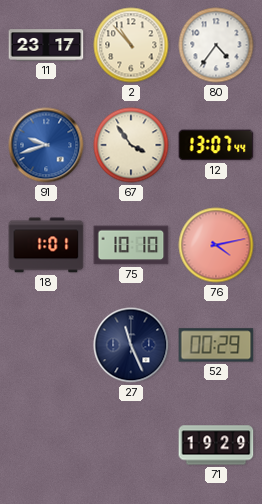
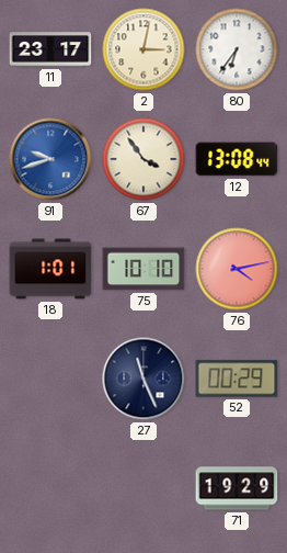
2: 10:53 -> 3:02
80: 4:36 -> 6:36
12: 13:07 -> 13:08
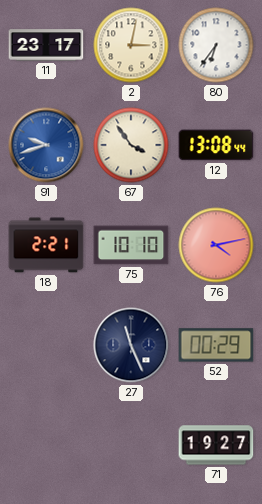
18: 1:01 -> 2:21
71: 19:29 -> 19:27
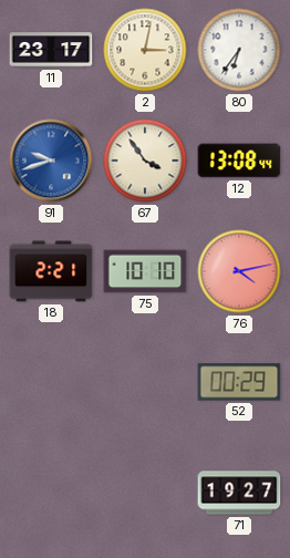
27: 11:26 -> none
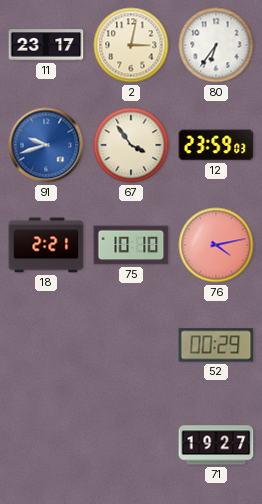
12: 13:08 -> 23:59
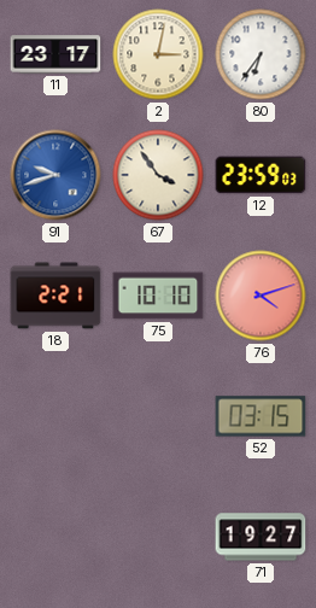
76: 4:13 -> 4:12
52: 00:29 -> 03:15
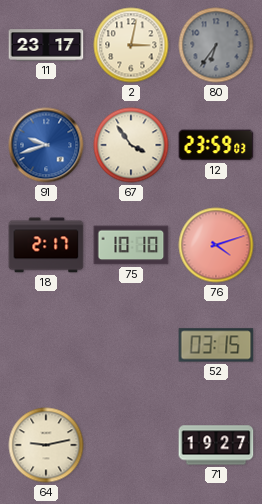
80 dial: white -> grey
18: 2:21 -> 2:17
64: none -> 9:13
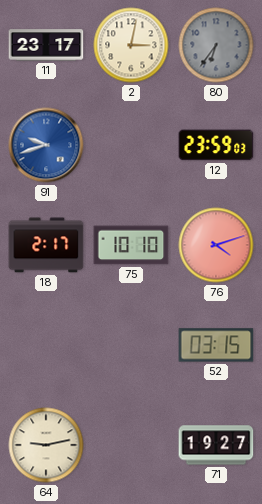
67: 3:54 -> none
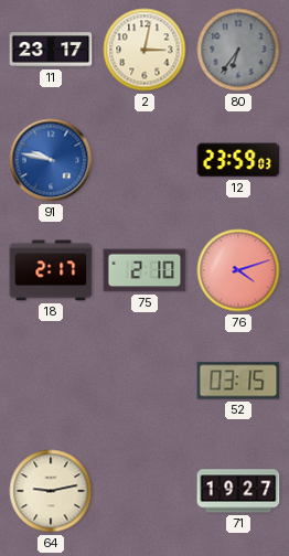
91: 9:42 -> 9:47
75: 10:10 -> 2:10
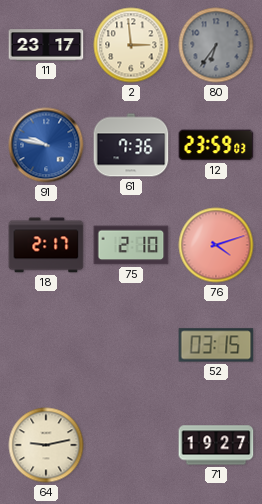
2: 3:02 -> 2:59
61: none -> 7:36
